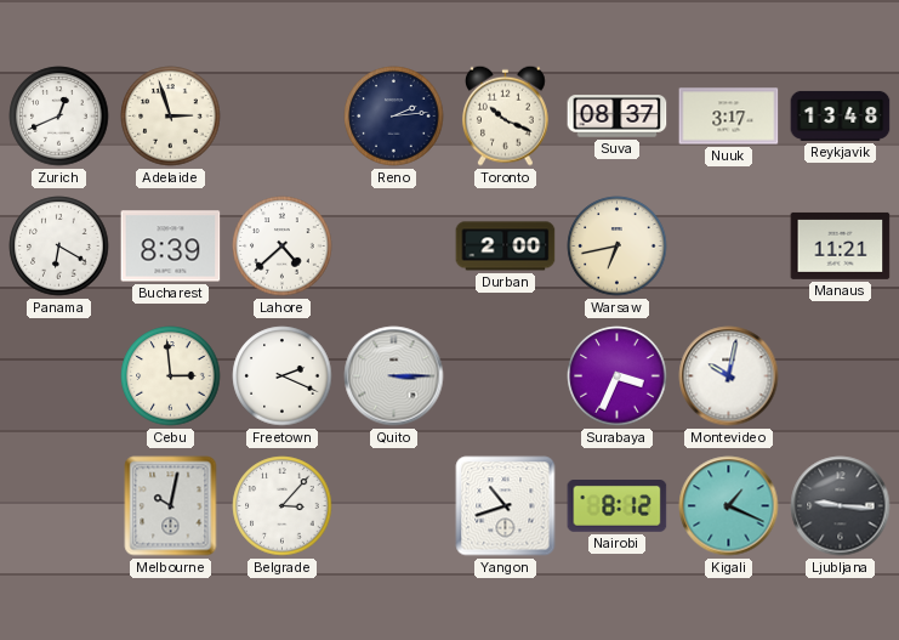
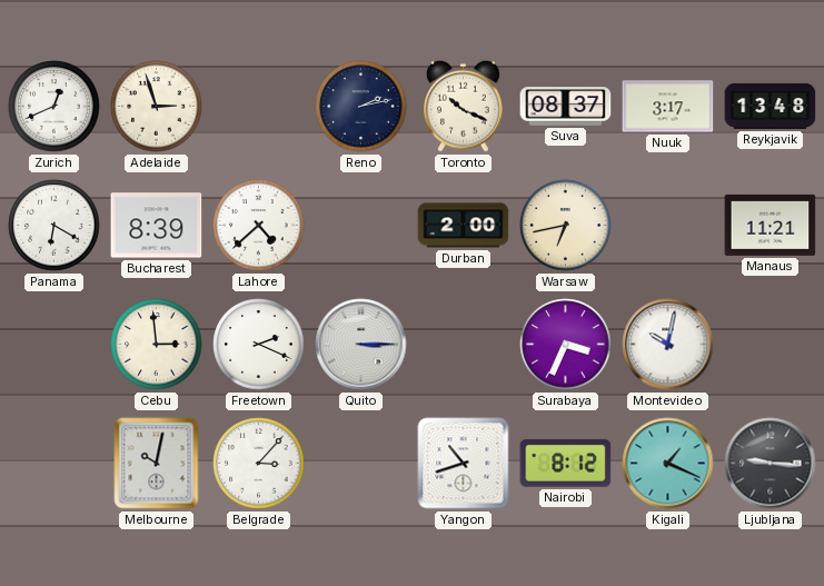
Reno: 2:14 -> 2:13
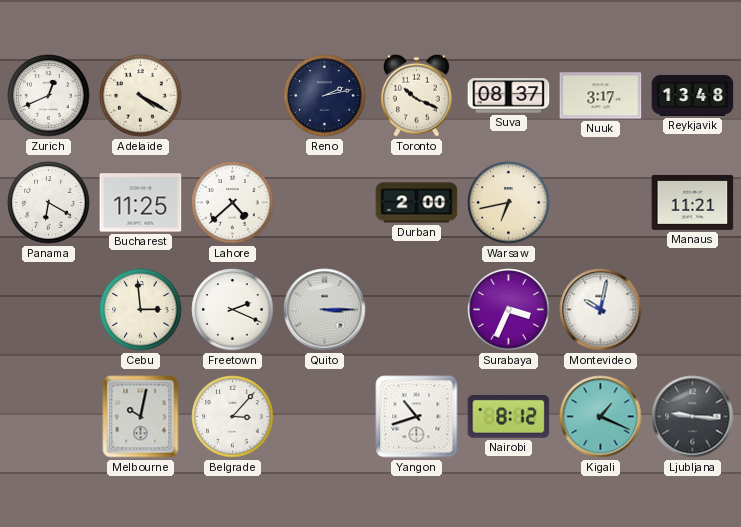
Adelaide: 2:57 -> 4:20
Bucharest: 8:39 -> 11:25
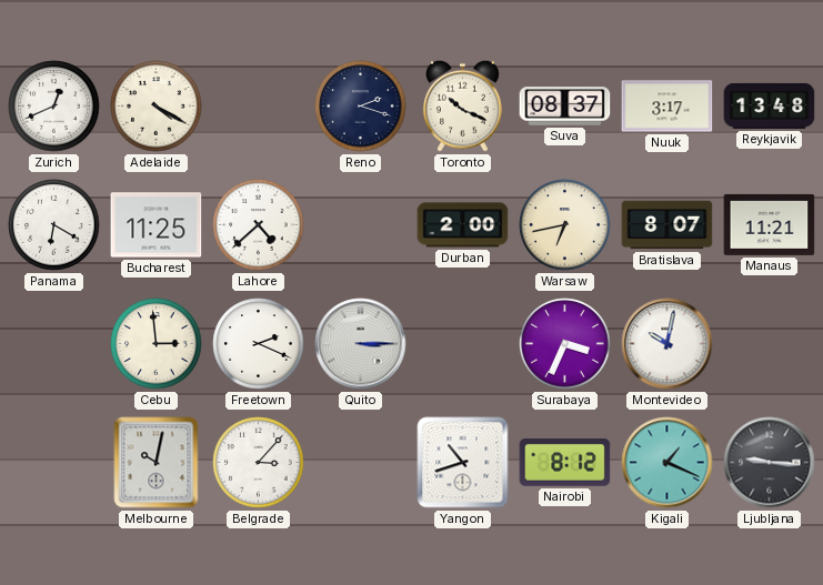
Reno: 2:13 -> 2:18
Bratislava: none -> 8:07
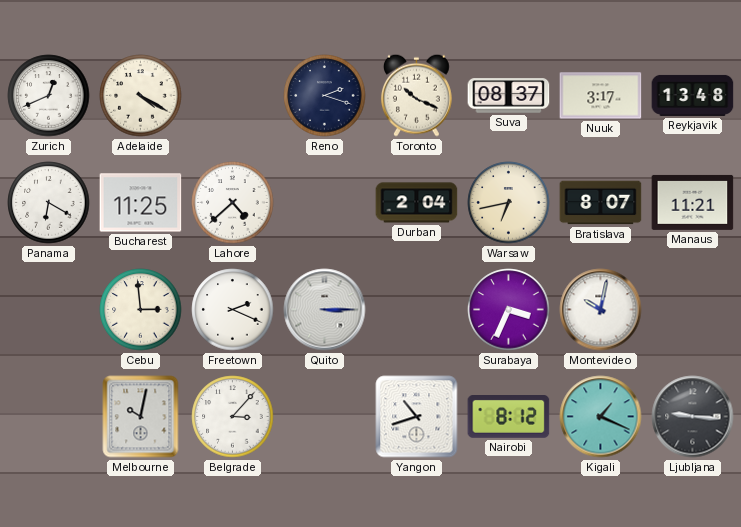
Durban: 2:00 -> 2:04
